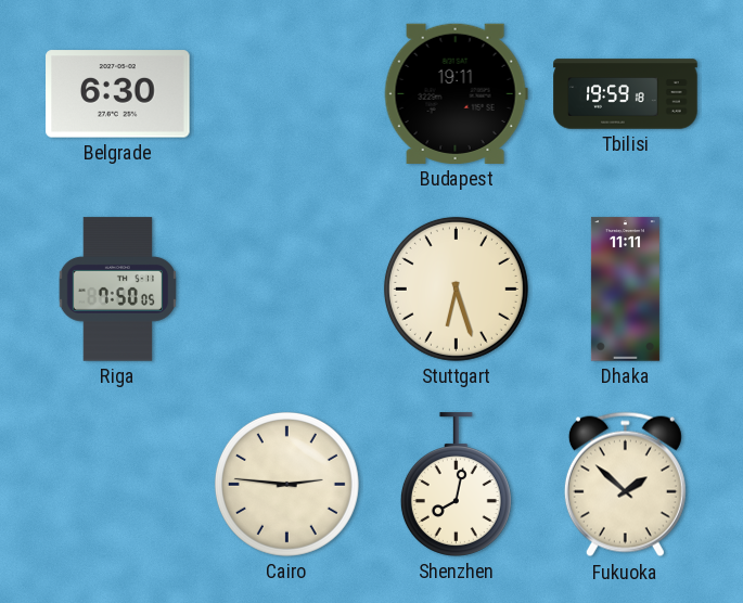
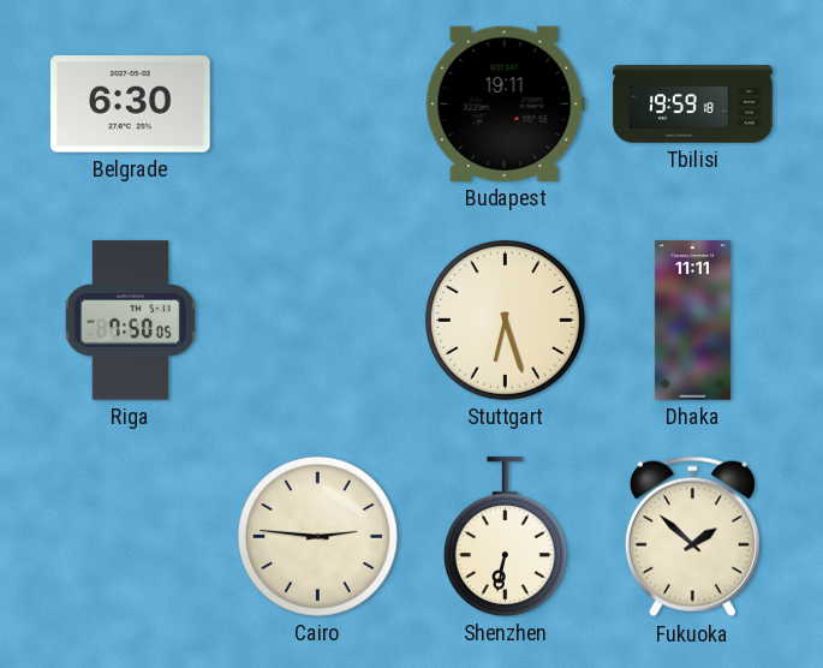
Shenzhen: 8:02 -> 6:32
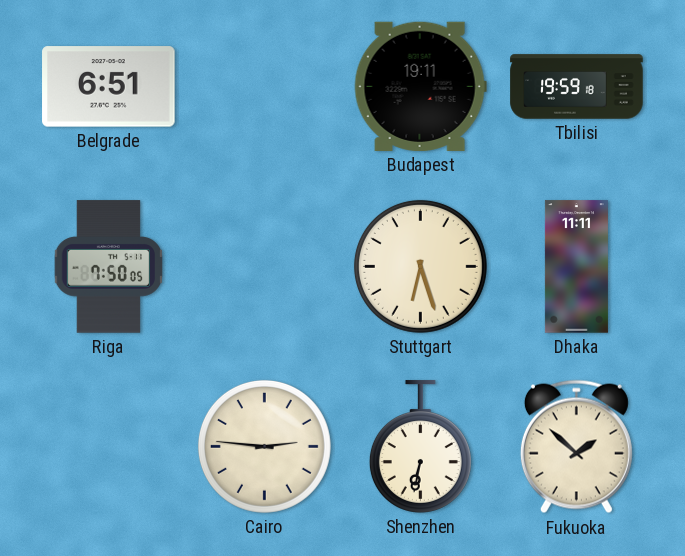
Belgrade: 6:30 -> 6:51
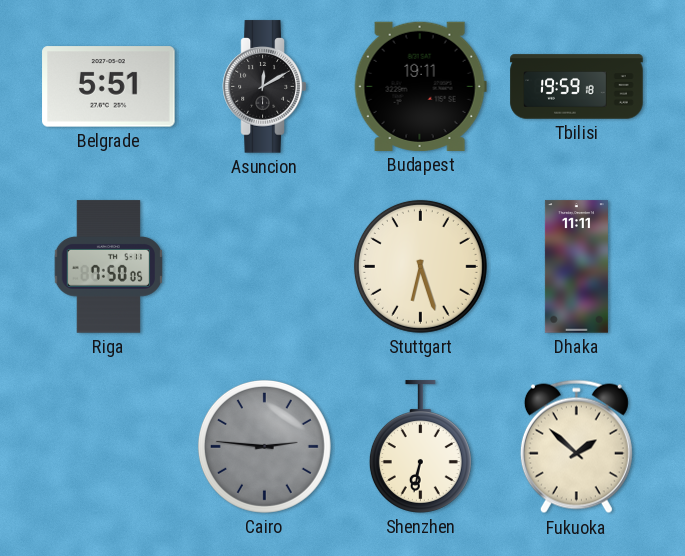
Belgrade: 6:51 -> 5:51
Asuncion: none -> 12:10
Cairo dial: cream -> grey
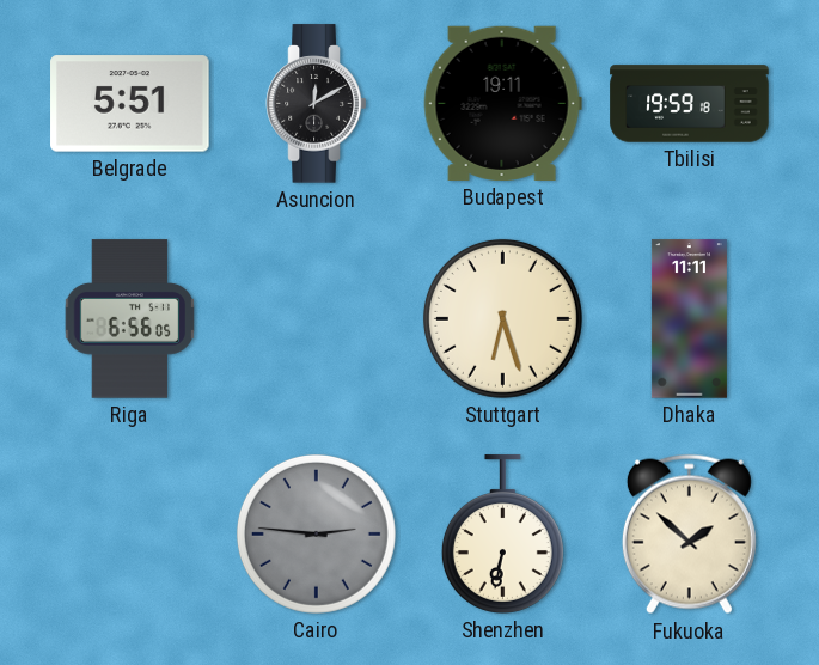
Riga: 7:50 -> 6:56
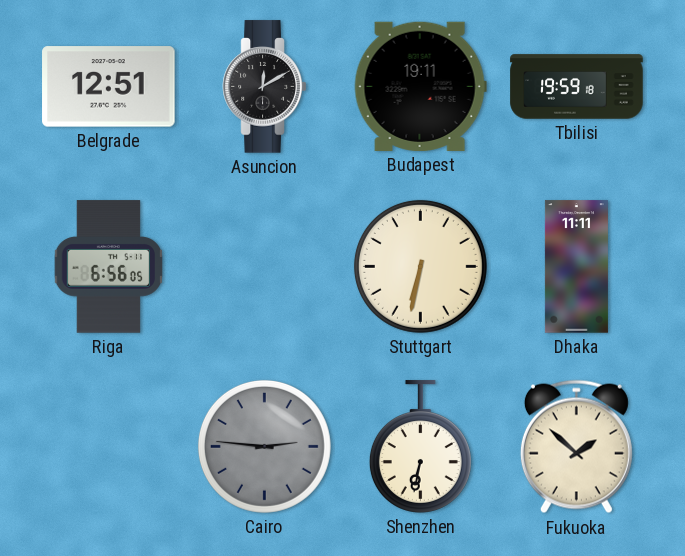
Belgrade: 5:51 -> 12:51
Stuttgart: 6:27 -> 6:32
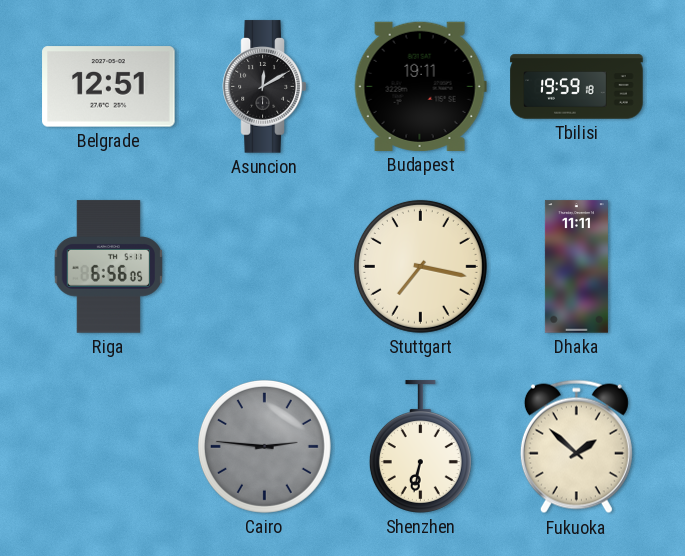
Stuttgart: 6:32 -> 7:17
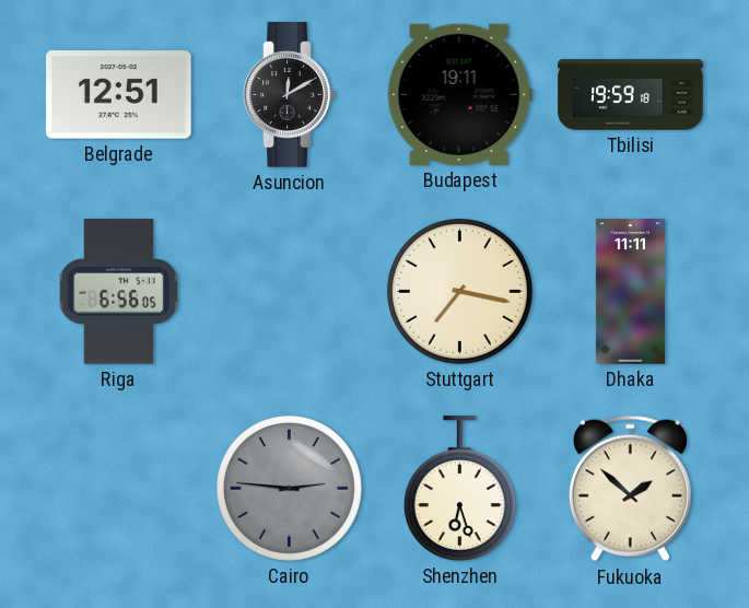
Shenzhen: 6:32 -> 6:27
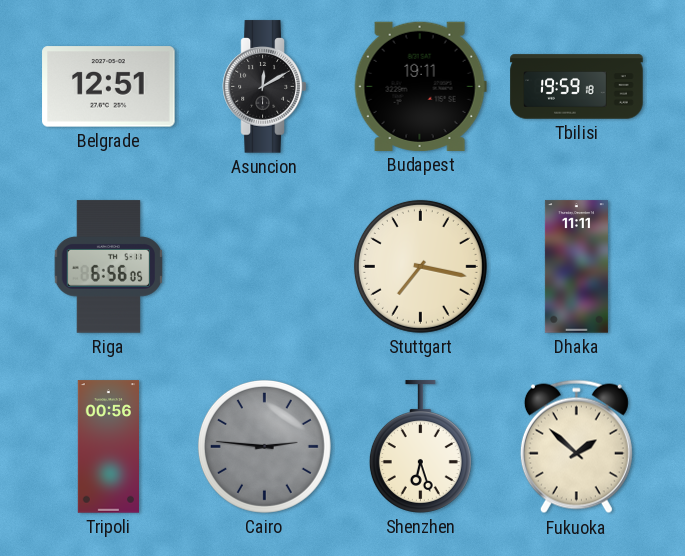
Tripoli: none -> 00:56
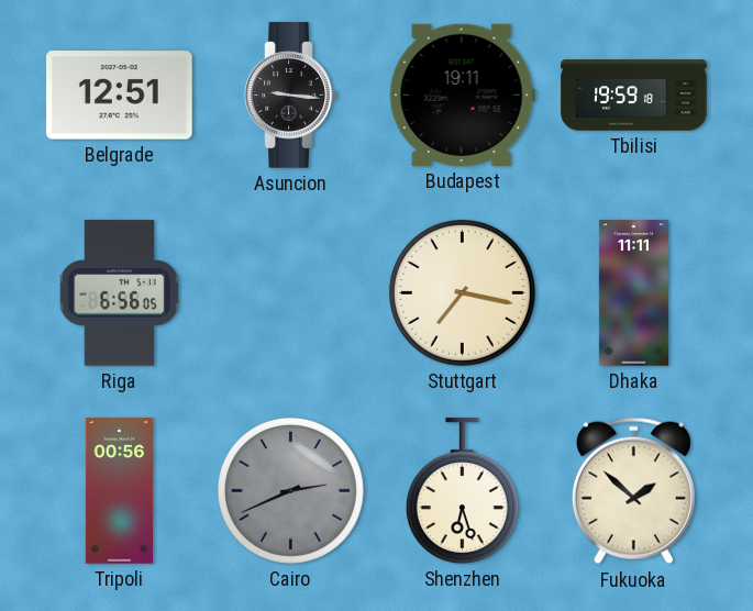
Asuncion: 12:10 -> 9:16
Cairo: 2:46 -> 2:41
